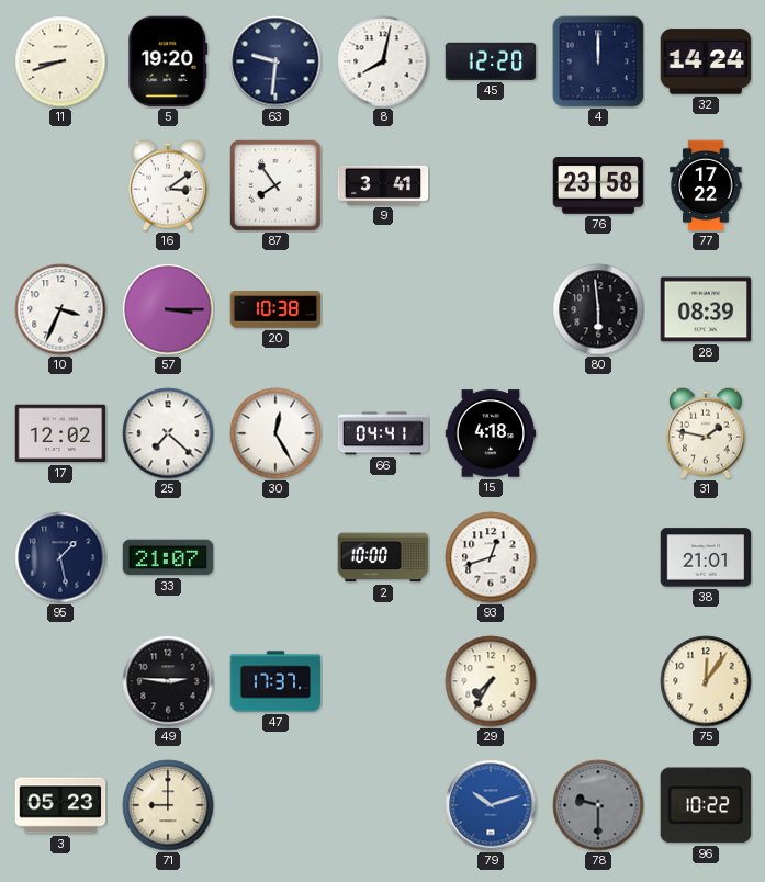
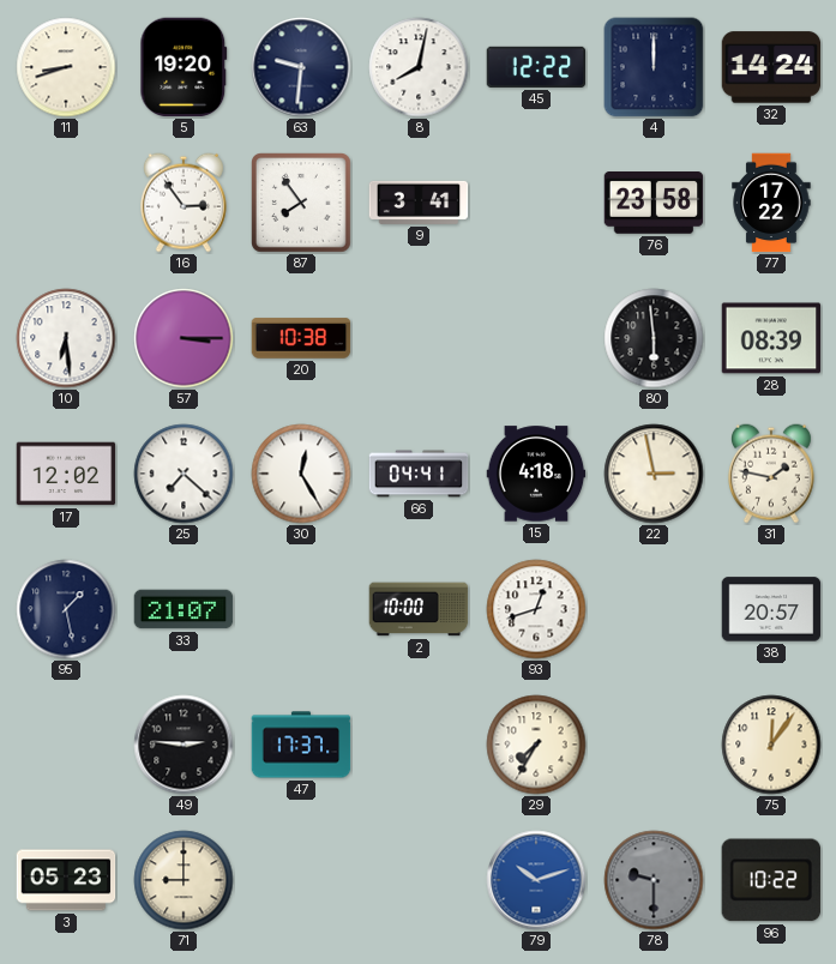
45: 12:20 -> 12:22
16: 3:09 -> 2:54
10: 3:34 -> 6:29
22: none -> 2:58
38: 21:01 -> 20:57
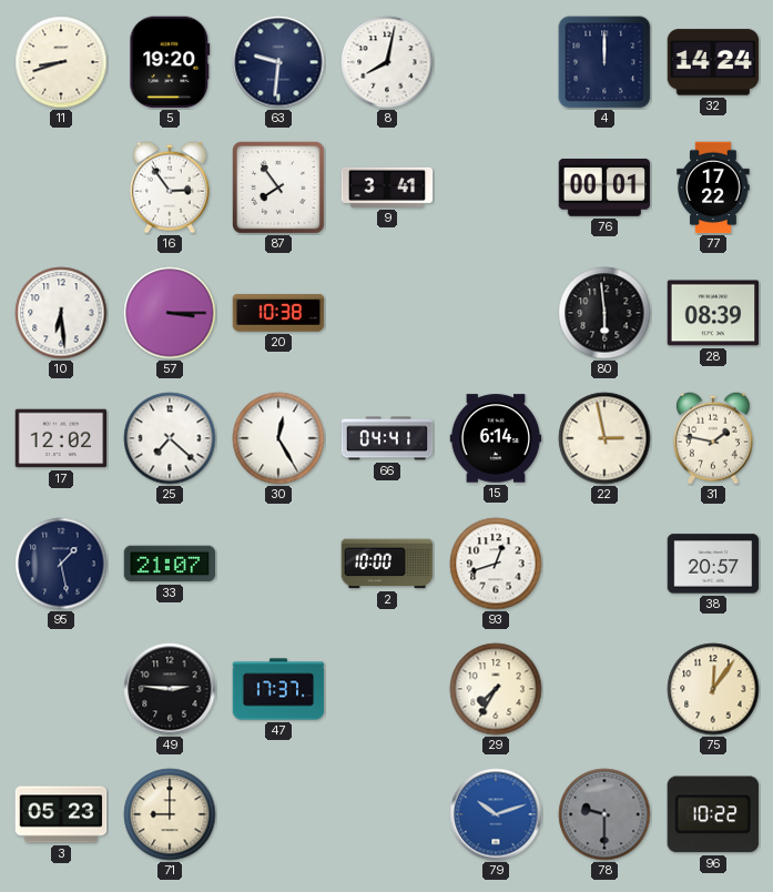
45: 12:22 -> none
76: 23:58 -> 00:01
15: 4:18 -> 6:14
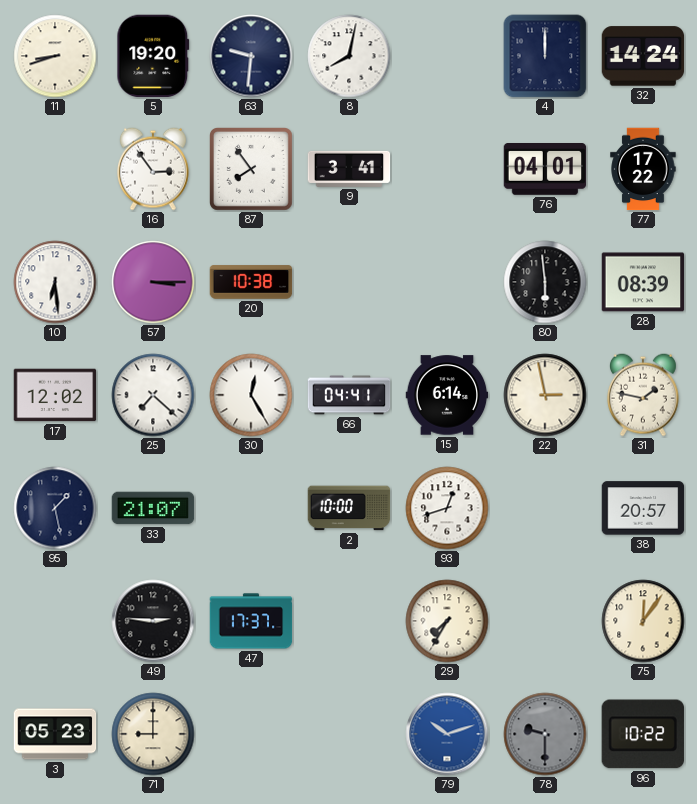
76: 00:01 -> 04:01
